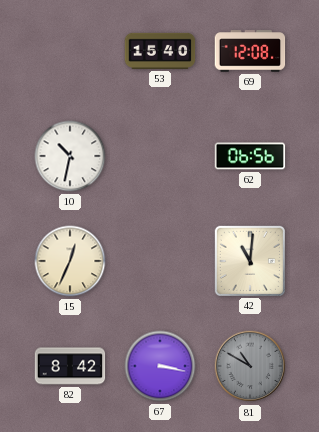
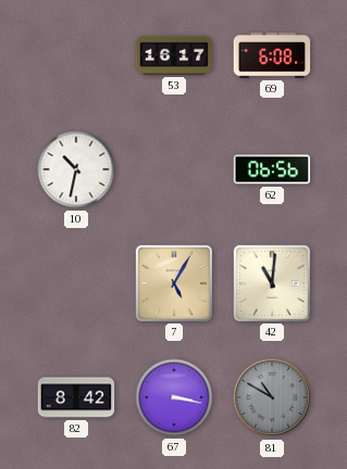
53: 15:40 -> 16:17
69: 12:08 -> 6:08
15: 12:34 -> none
7: none -> 5:05
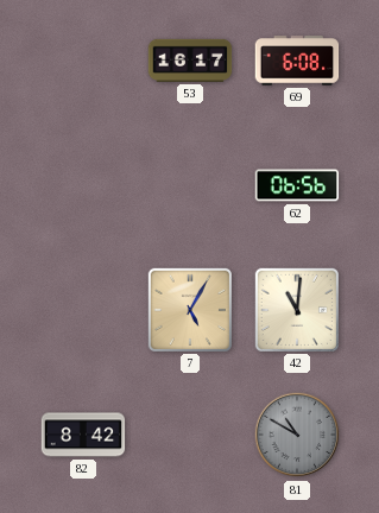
10: 10:32 -> none
67: 3:17 -> none
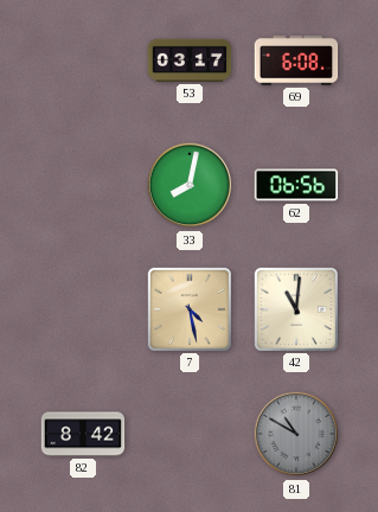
53: 16:17 -> 03:17
33: none -> 8:02
7: 5:05 -> 4:28
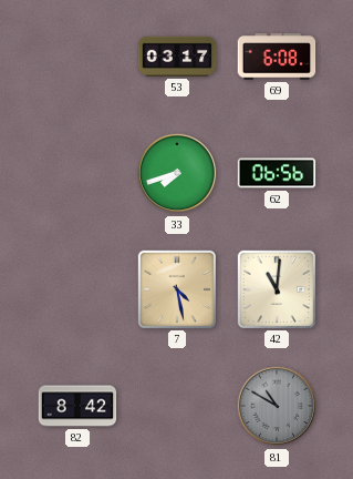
33: 8:02 -> 7:42
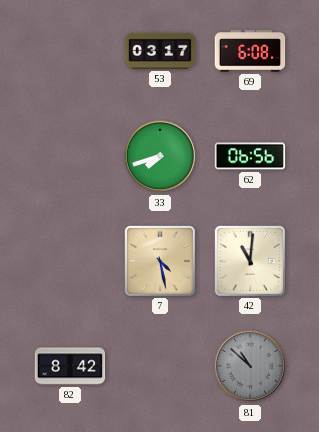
81: 10:50 -> 10:52
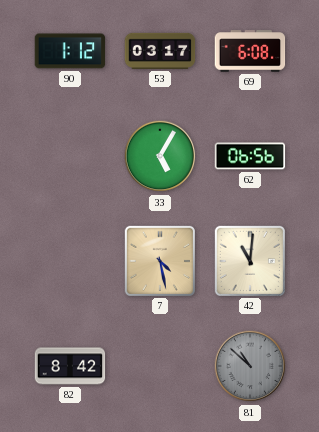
90: none -> 1:12
33: 7:42 -> 5:05
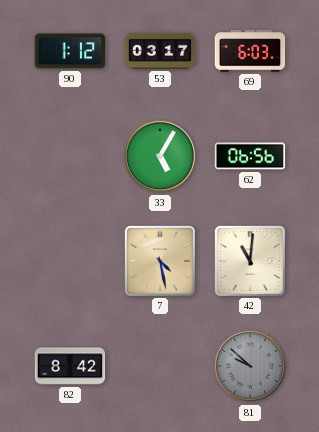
69: 6:08 -> 6:03
81: 10:52 -> 9:52
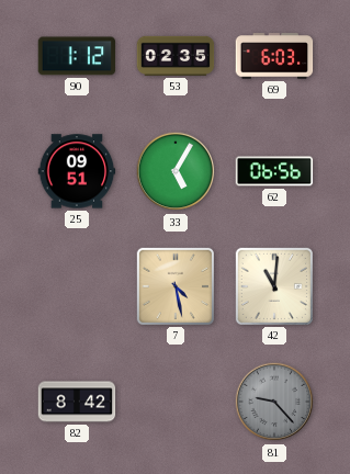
53: 03:17 -> 02:35
25: none -> 09:51
81: 9:52 -> 9:23
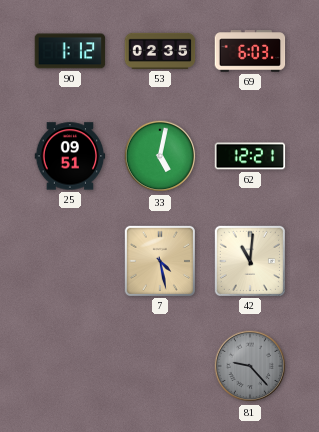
33: 5:05 -> 5:02
62: 06:56 -> 12:21
82: 8:42 -> none
